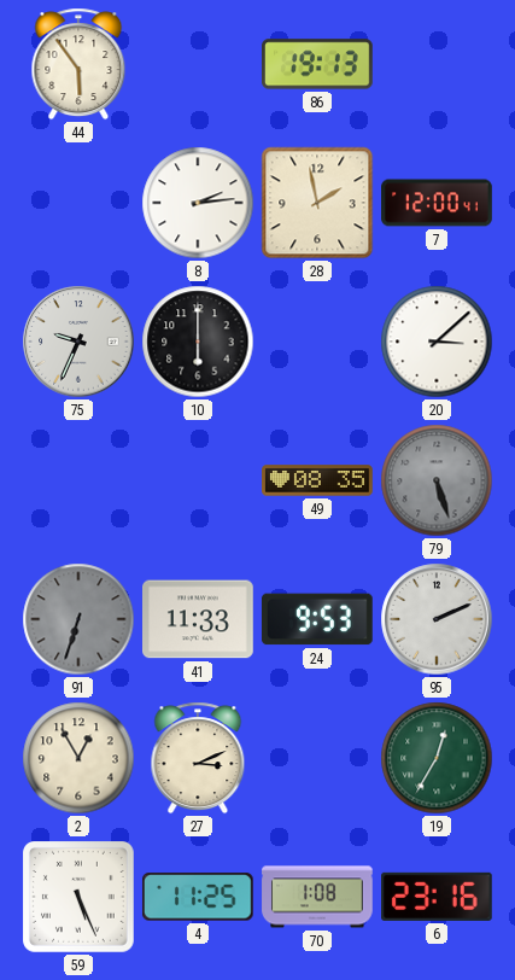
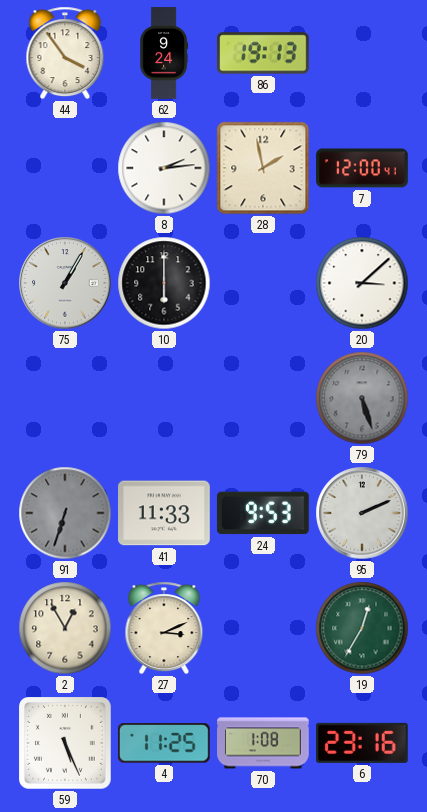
44: 5:54 -> 3:54
62: none -> 9:24
75: 9:34 -> 1:05
49: 08:35 -> none
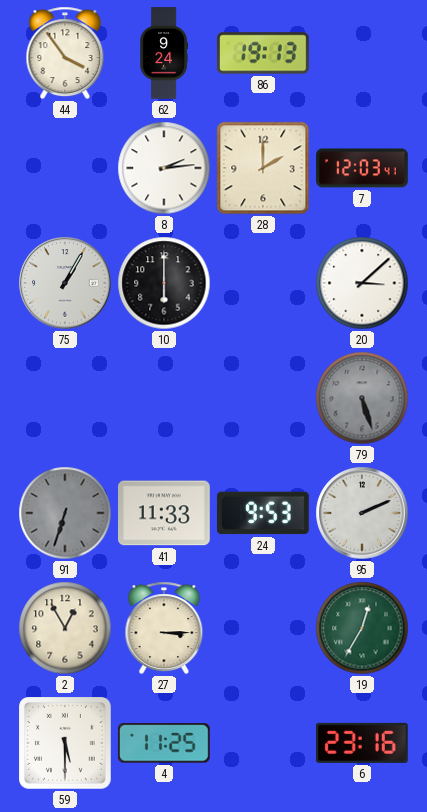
28: 1:58 -> 2:00
7: 12:00 -> 12:03
27: 3:11 -> 3:15
59: 5:26 -> 5:30
70: 1:08 -> none
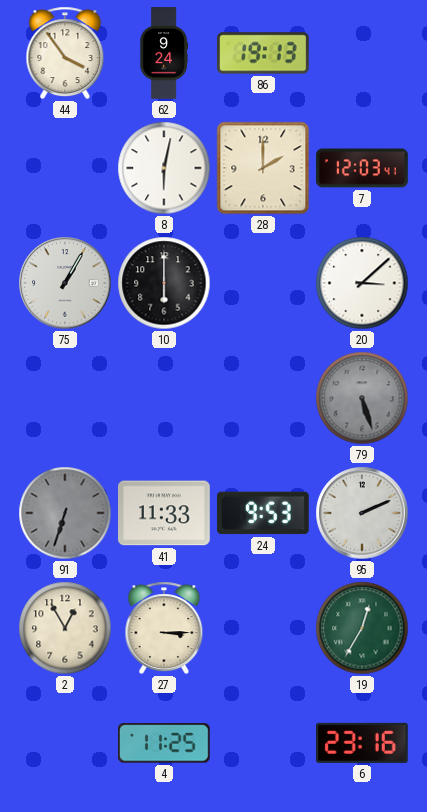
8: 2:14 -> 6:02
59: 5:30 -> none
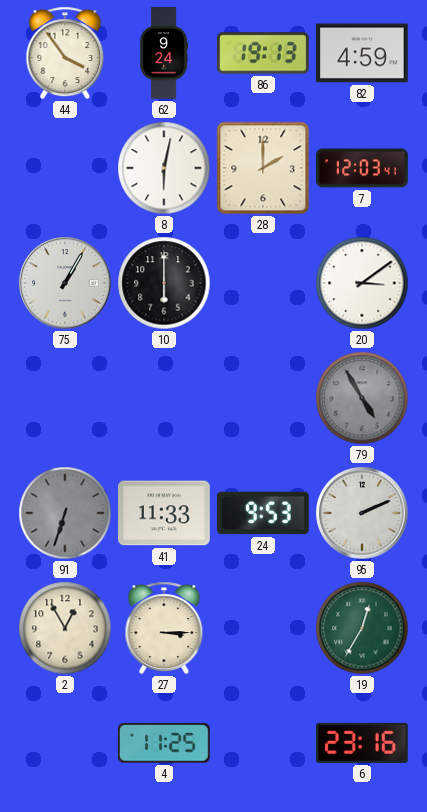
82: none -> 4:59
20: 3:08 -> 3:09
79: 5:27 -> 4:55
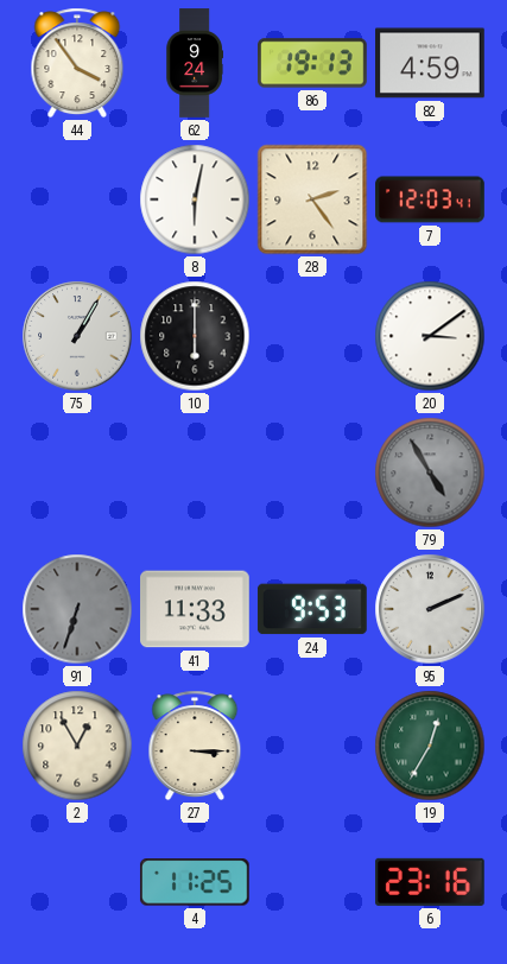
28: 2:00 -> 2:24
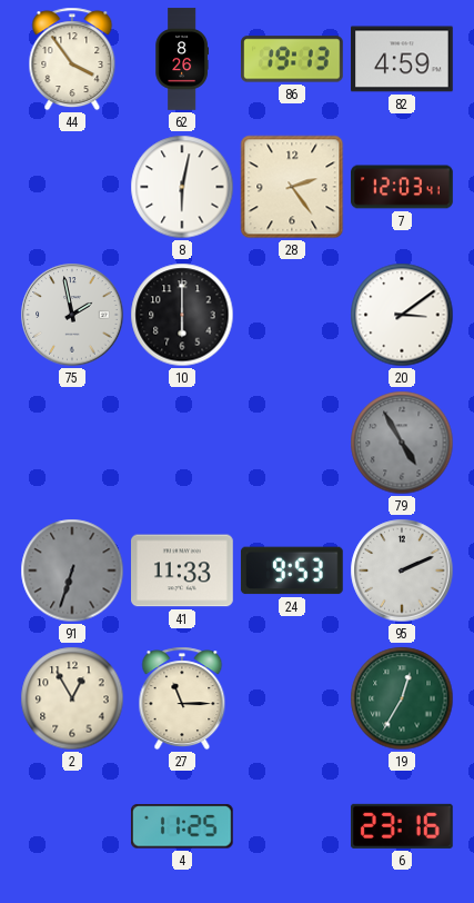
62: 9:24 -> 8:26
75: 1:05 -> 1:58
27: 3:15 -> 11:15
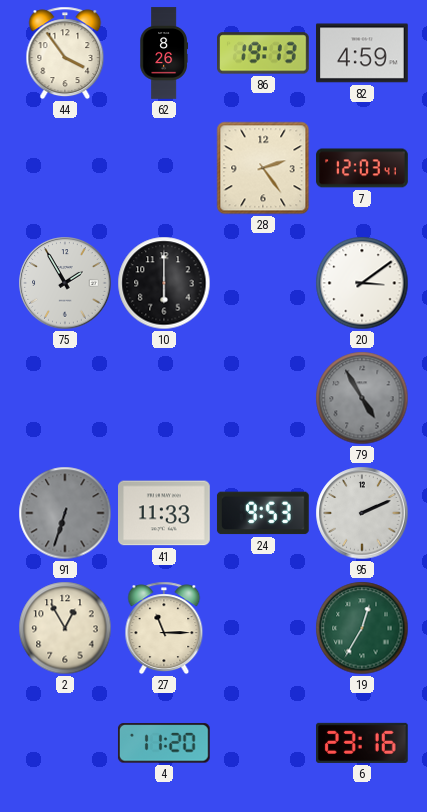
8: 6:02 -> none
75: 1:58 -> 1:55
4: 11:25 -> 11:20
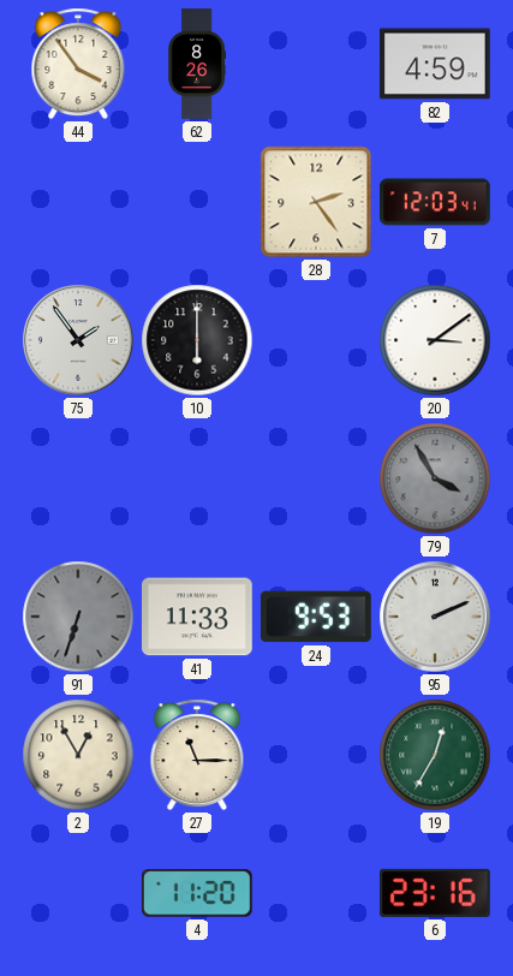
86: 19:13 -> none
75: 1:55 -> 1:54
79: 4:55 -> 3:55
